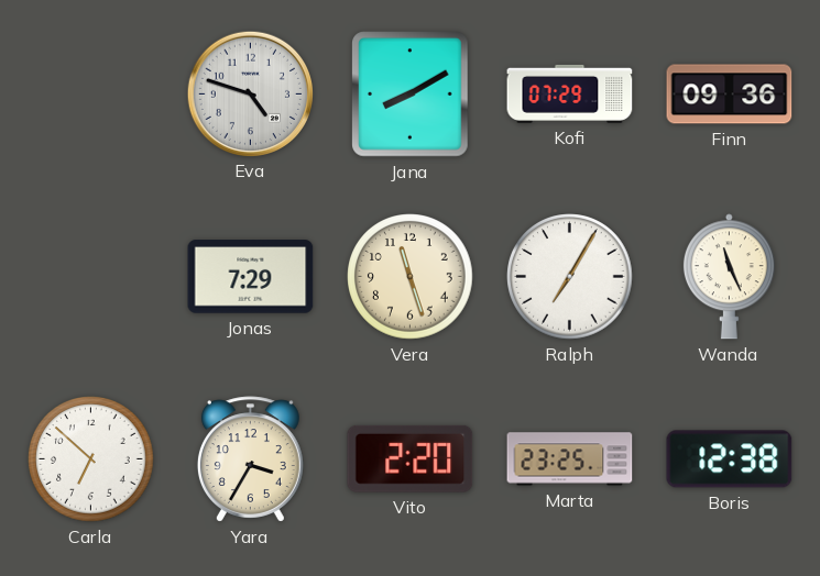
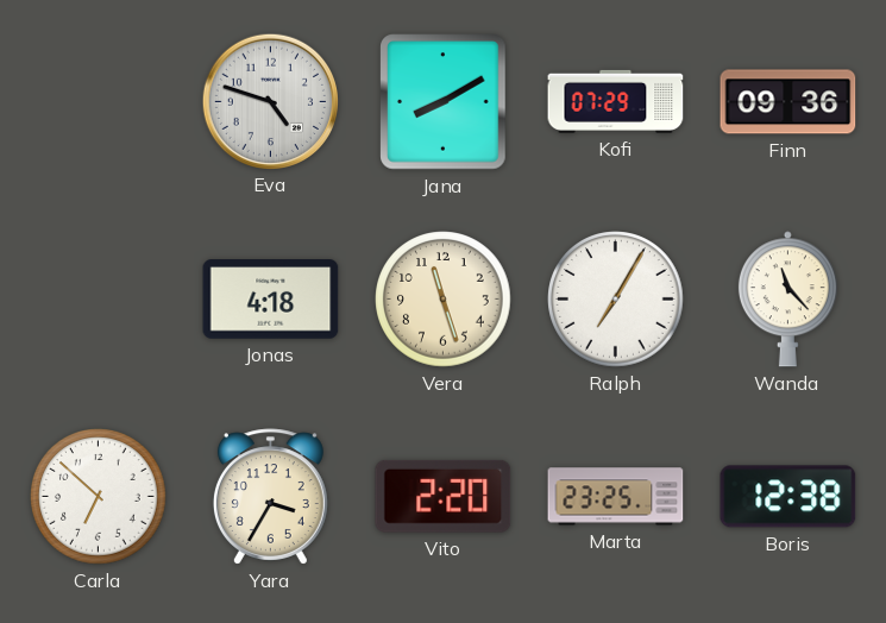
Jonas: 7:29 -> 4:18
Wanda: 11:26 -> 11:23
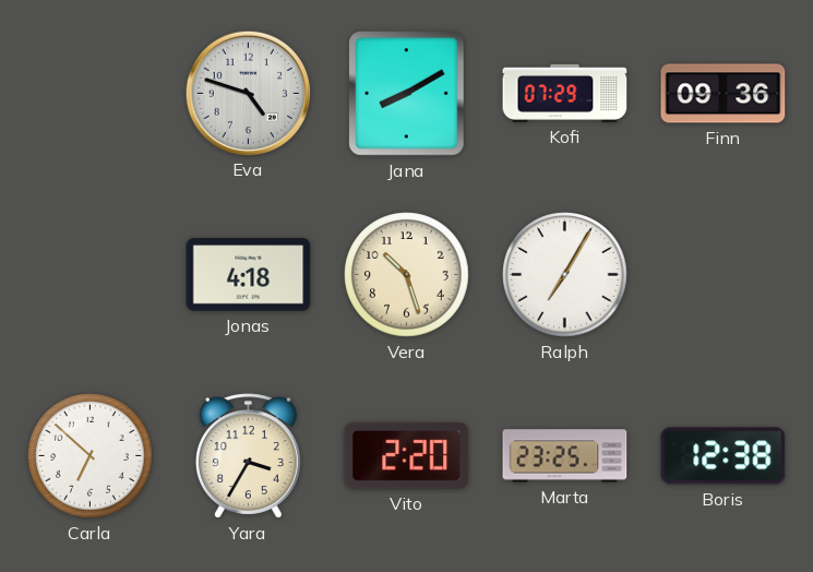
Vera: 11:27 -> 10:27
Wanda: 11:23 -> none
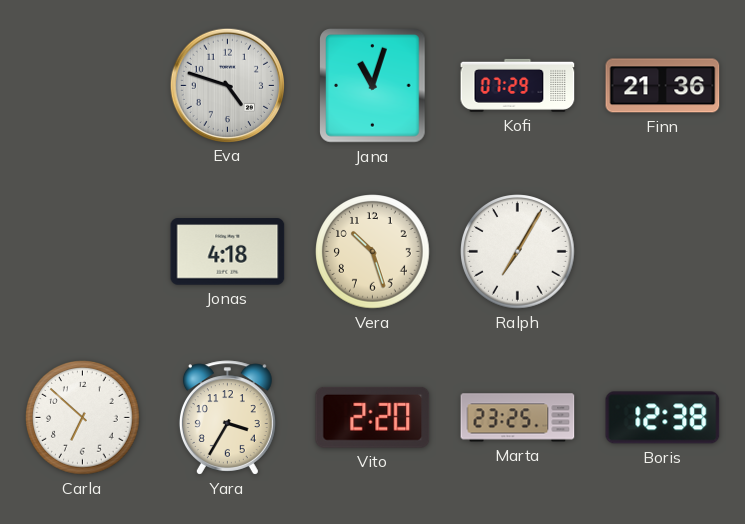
Jana: 8:10 -> 11:03
Finn: 09:36 -> 21:36
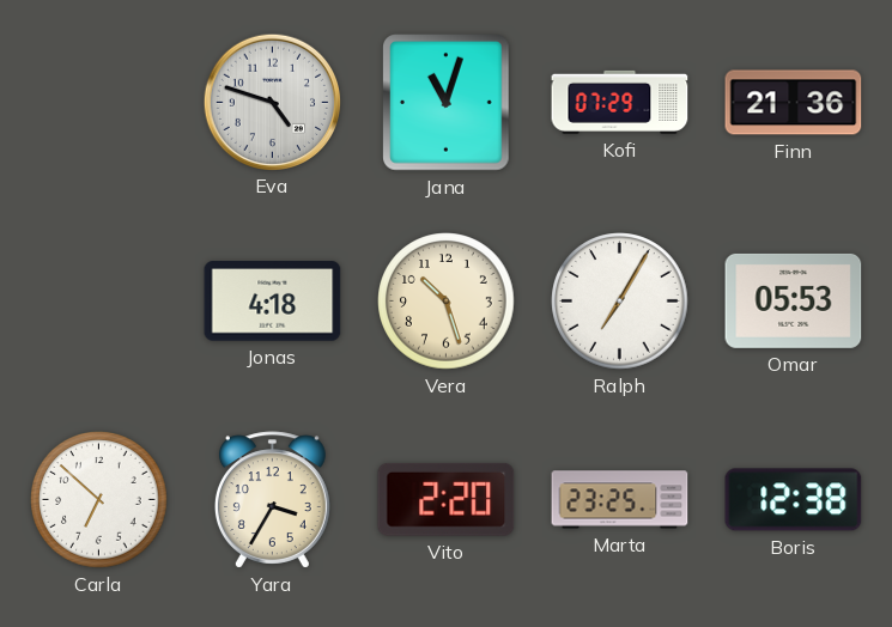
Omar: none -> 05:53
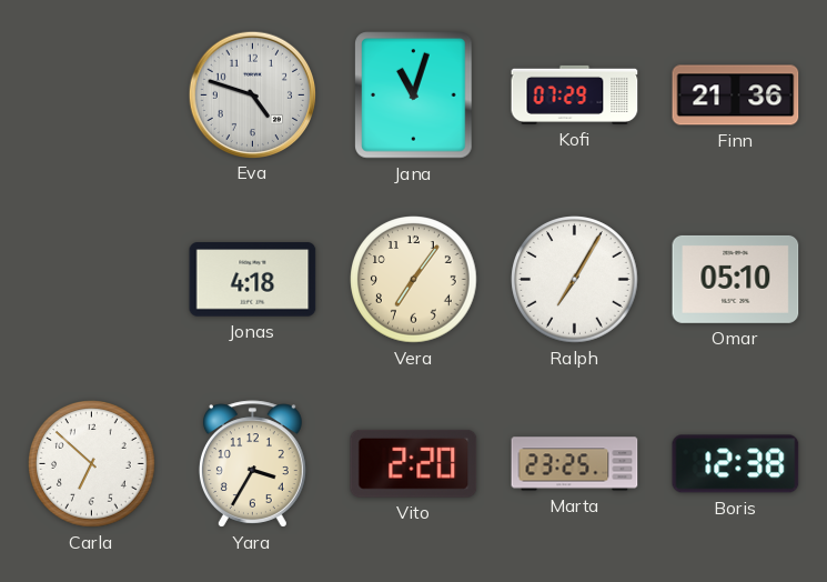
Vera: 10:27 -> 7:06
Omar: 05:53 -> 05:10
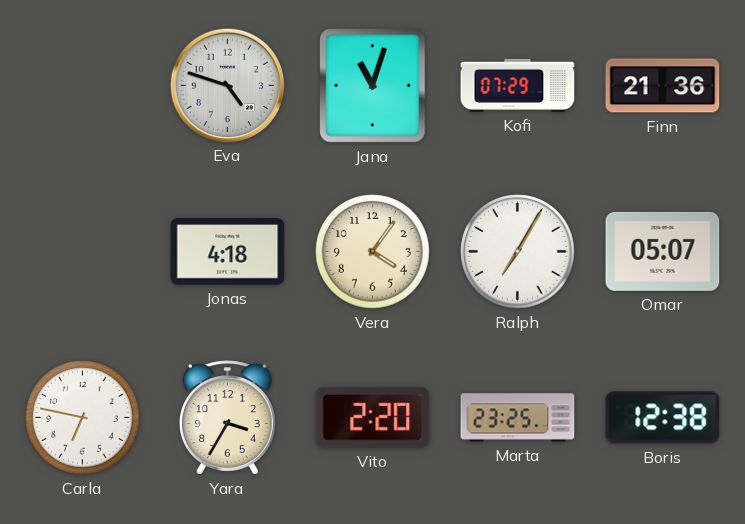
Vera: 7:06 -> 4:06
Omar: 05:10 -> 05:07
Carla: 6:52 -> 6:47
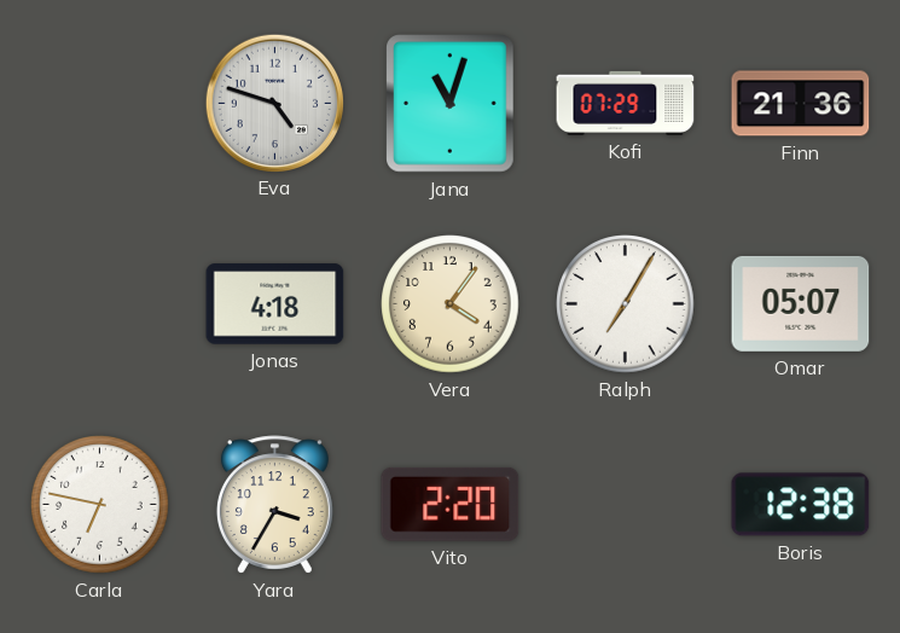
Marta: 23:25 -> none
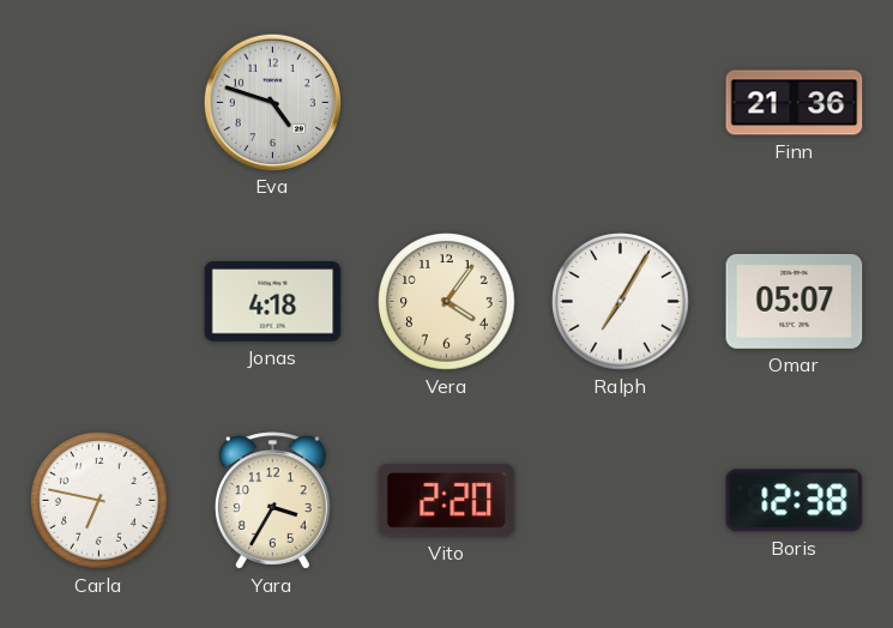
Jana: 11:03 -> none
Kofi: 07:29 -> none
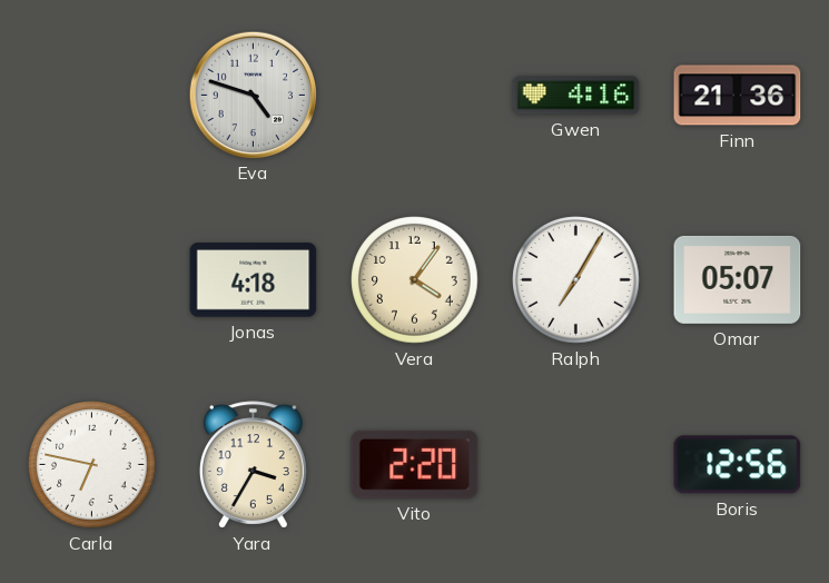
Gwen: none -> 4:16
Boris: 12:38 -> 12:56
